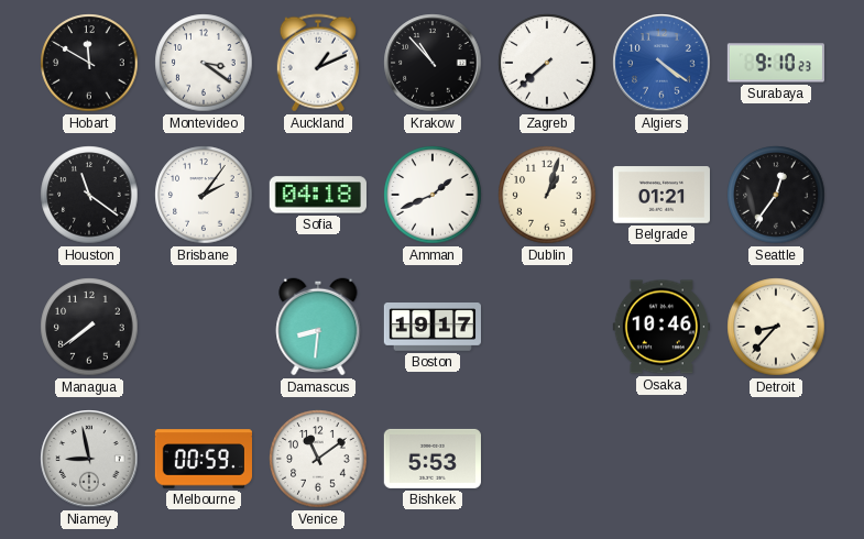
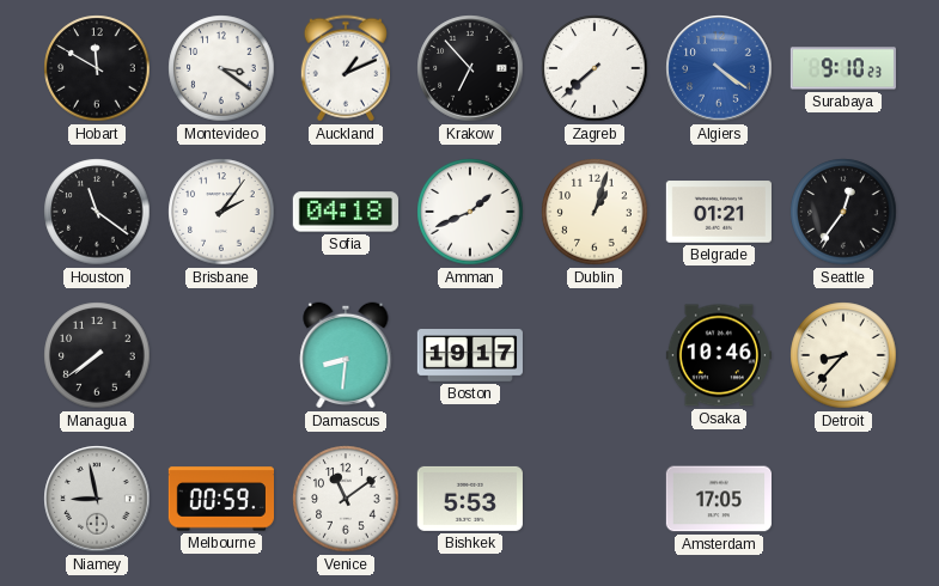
Krakow: 10:53 -> 6:53
Amsterdam: none -> 17:05
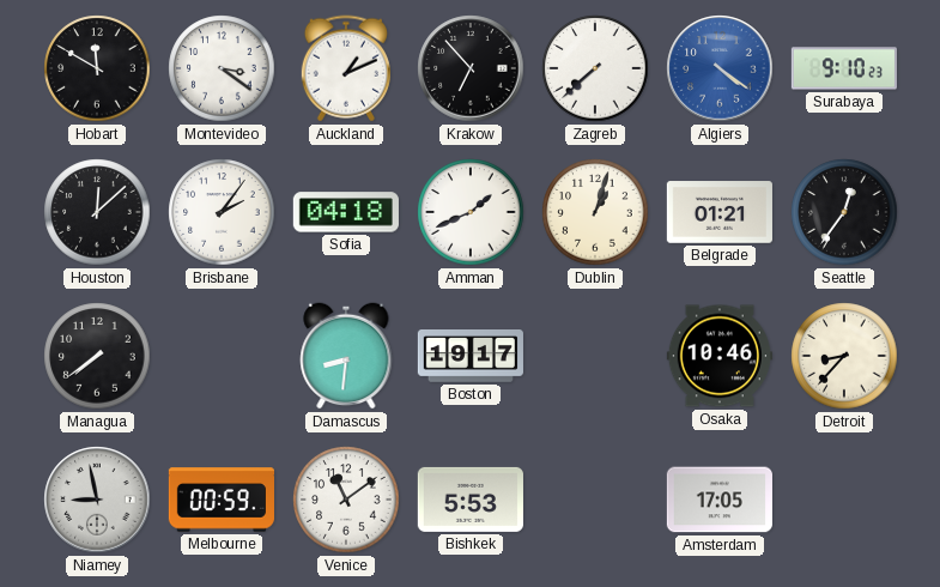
Houston: 11:21 -> 12:08
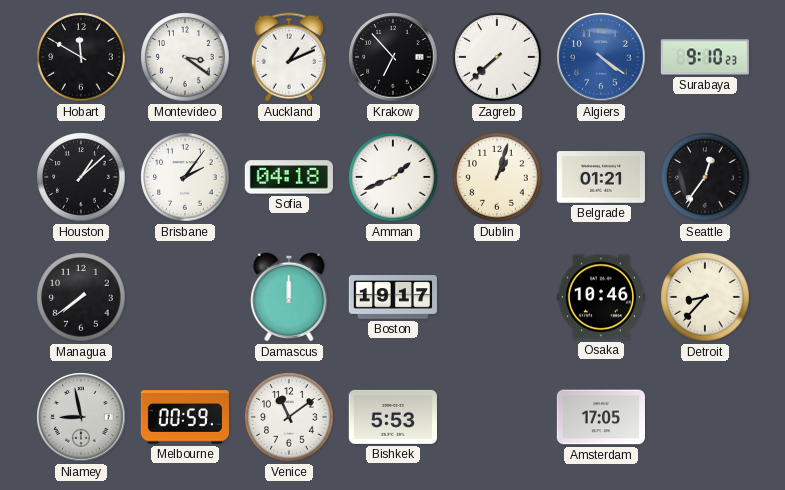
Houston: 12:08 -> 1:08
Damascus: 8:31 -> 12:00
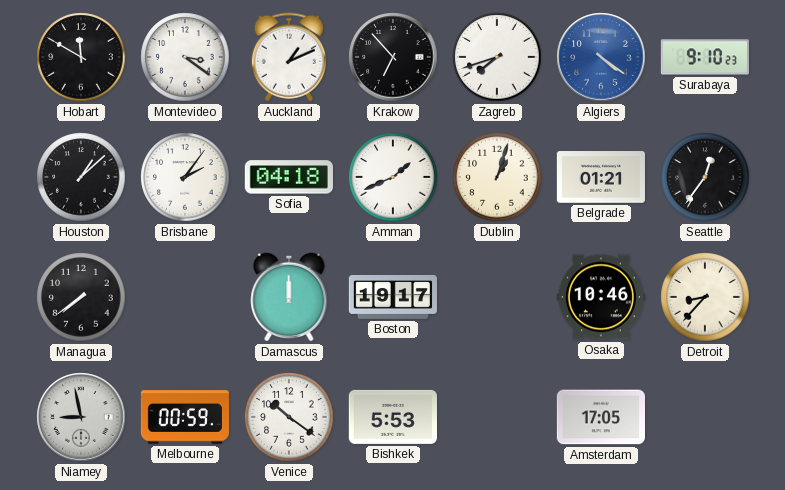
Zagreb: 7:38 -> 7:42
Venice: 11:09 -> 10:21
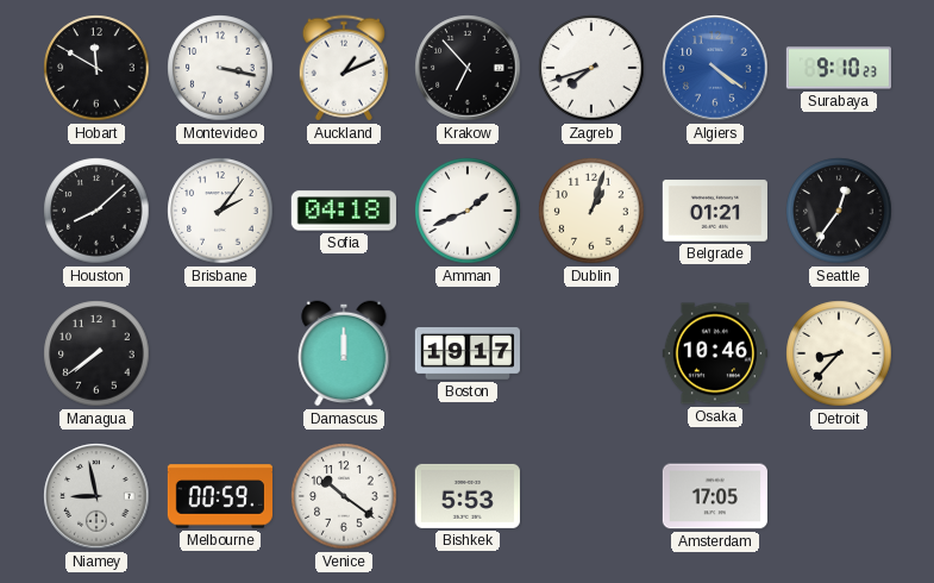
Montevideo: 3:21 -> 3:17
Houston: 1:08 -> 8:08
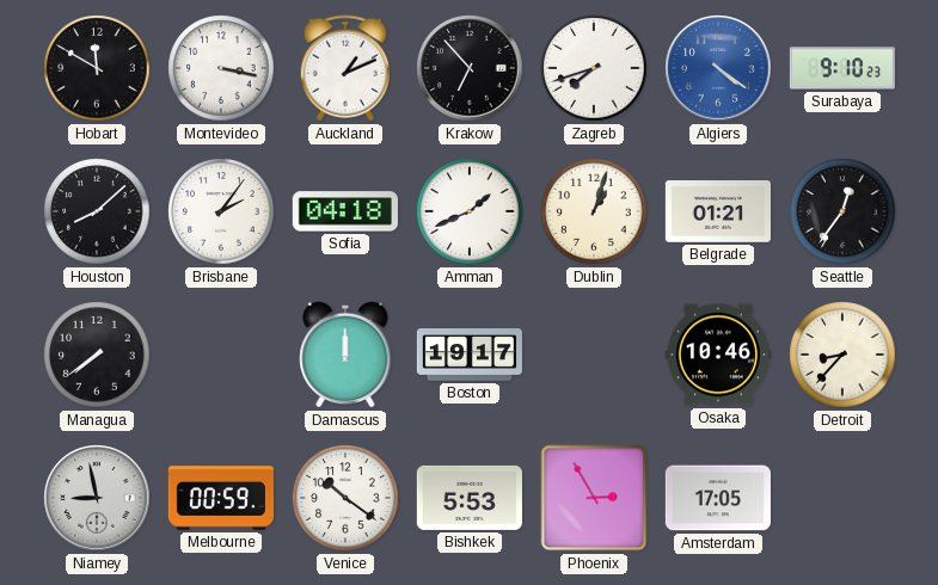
Phoenix: none -> 2:55
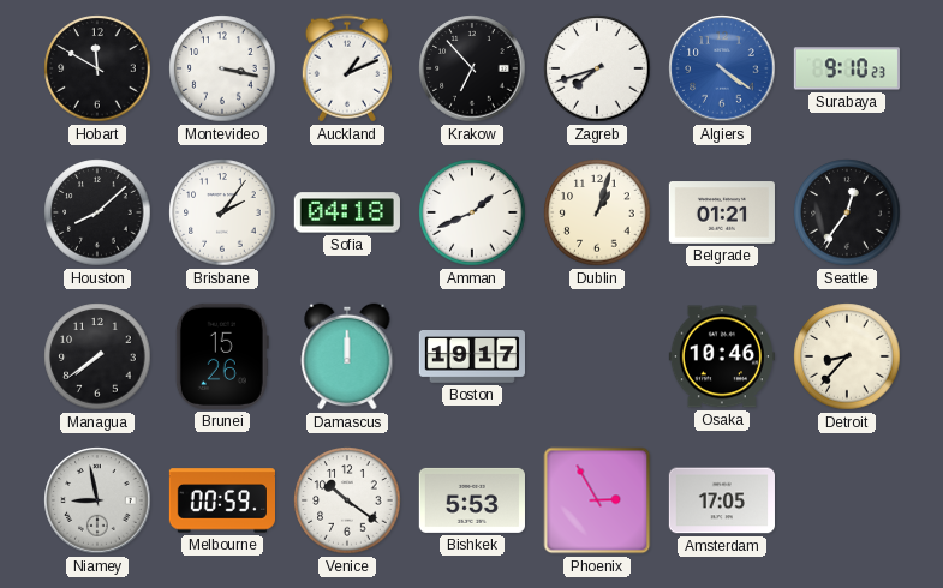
Brunei: none -> 15:26
